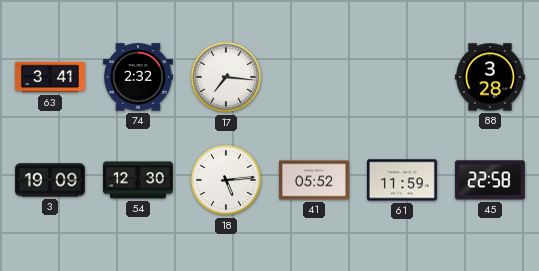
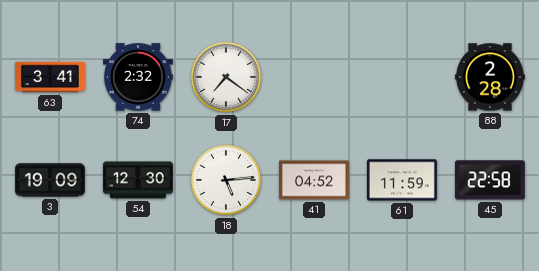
17: 7:16 -> 7:21
88: 3:28 -> 2:28
41: 05:52 -> 04:52
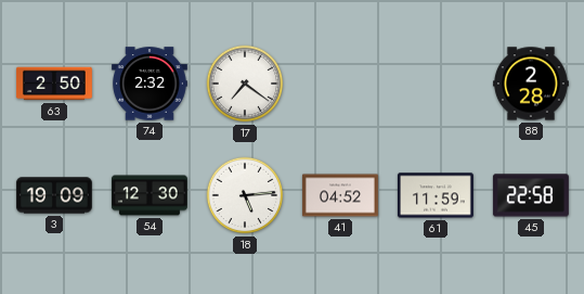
63: 3:41 -> 2:50
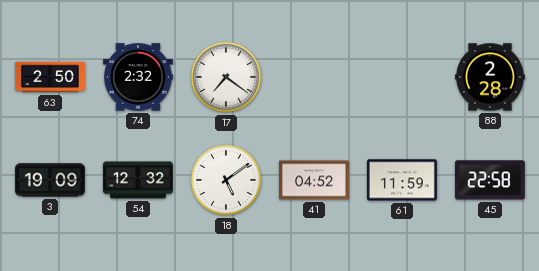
54: 12:30 -> 12:32
18: 5:14 -> 5:09
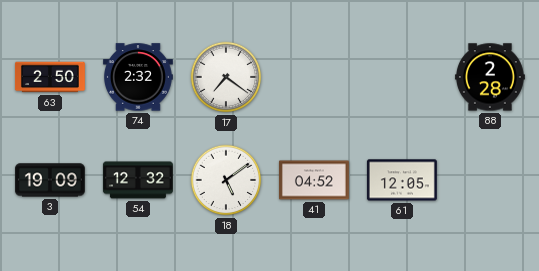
61: 11:59 -> 12:05
45: 22:58 -> none
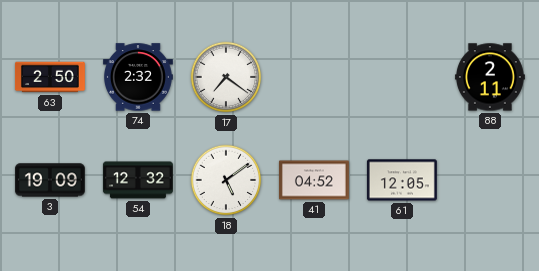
88: 2:28 -> 2:11
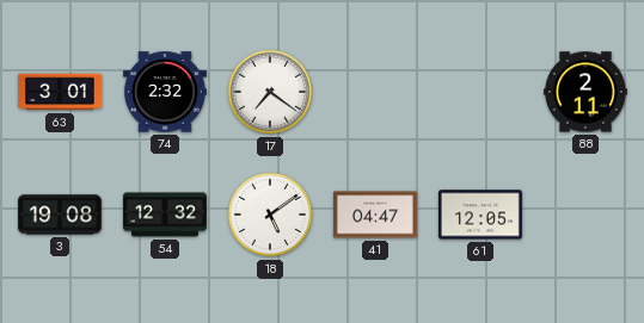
63: 2:50 -> 3:01
3: 19:09 -> 19:08
41: 04:52 -> 04:47
